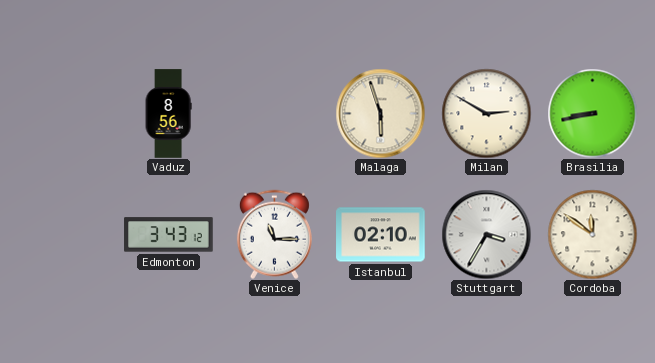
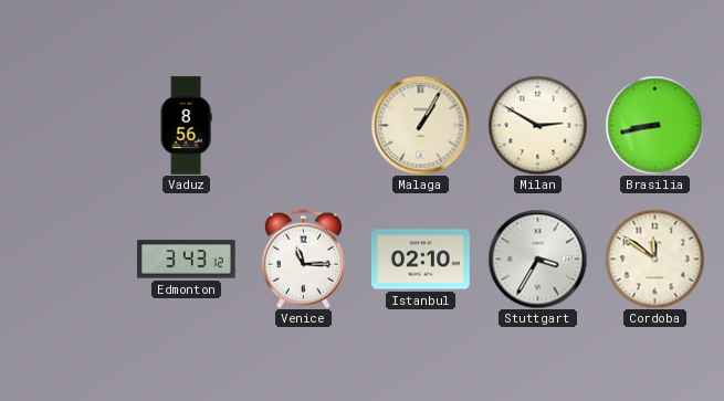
Malaga: 5:57 -> 1:05
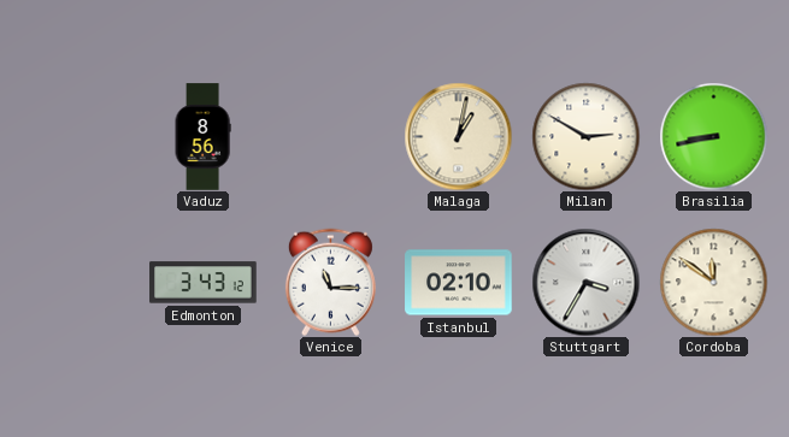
Malaga: 1:05 -> 1:02
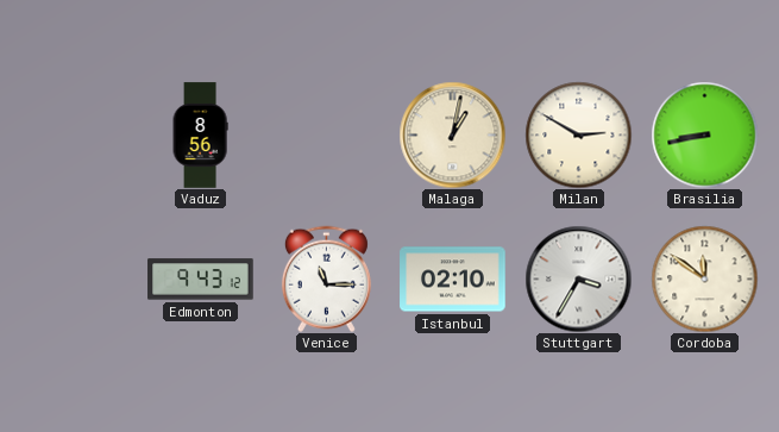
Edmonton: 3:43 -> 9:43
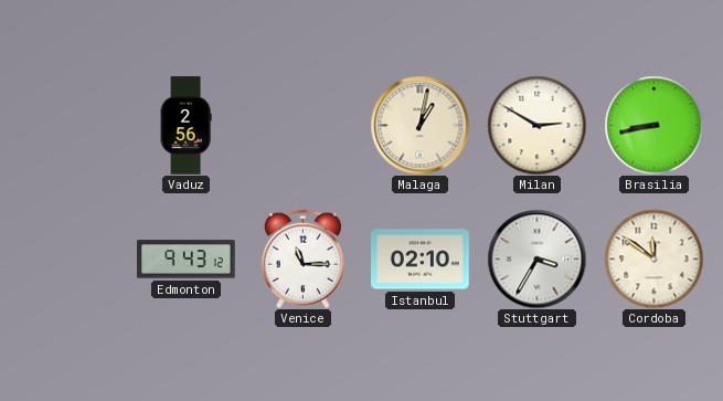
Vaduz: 8:56 -> 2:56
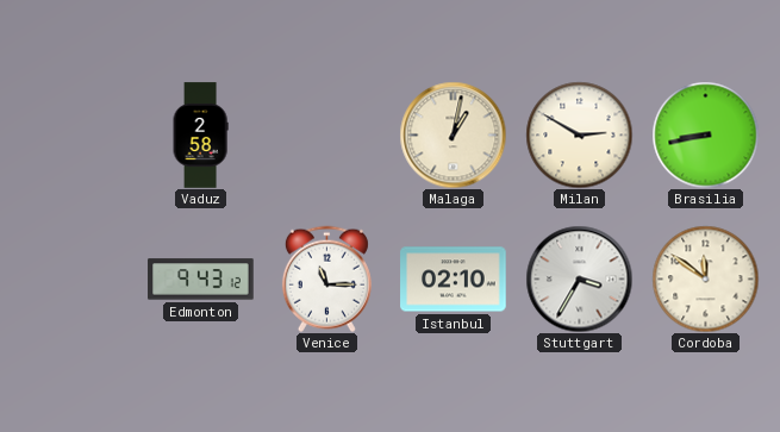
Vaduz: 2:56 -> 2:58
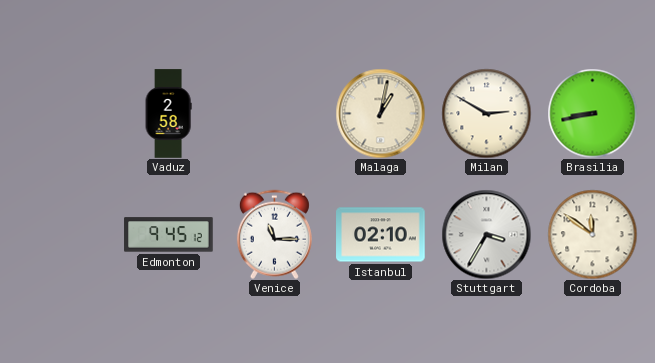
Edmonton: 9:43 -> 9:45
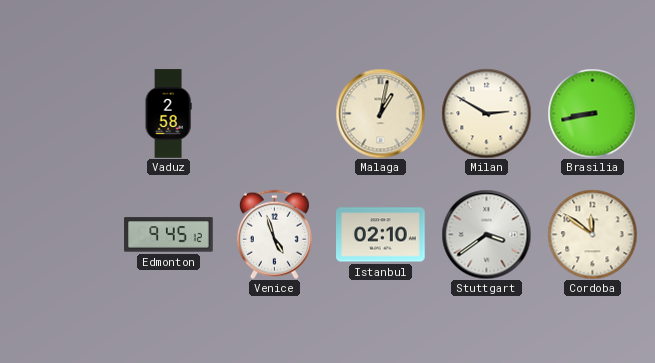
Venice: 11:15 -> 4:57
Stuttgart: 3:35 -> 3:39
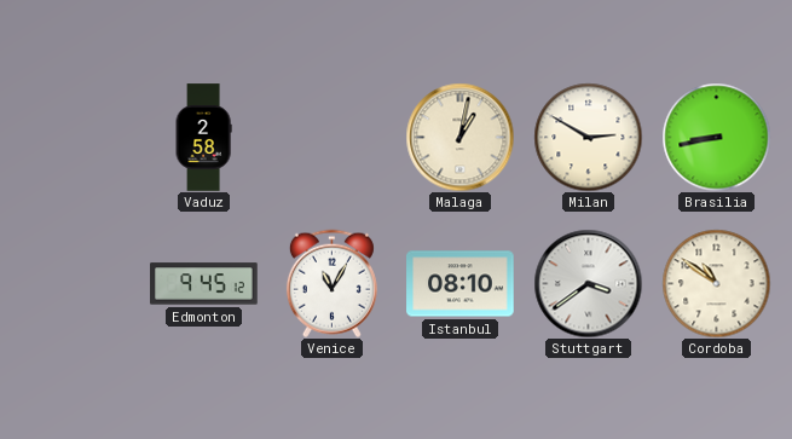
Venice: 4:57 -> 11:05
Istanbul: 02:10 -> 08:10
Cordoba: 11:51 -> 10:51
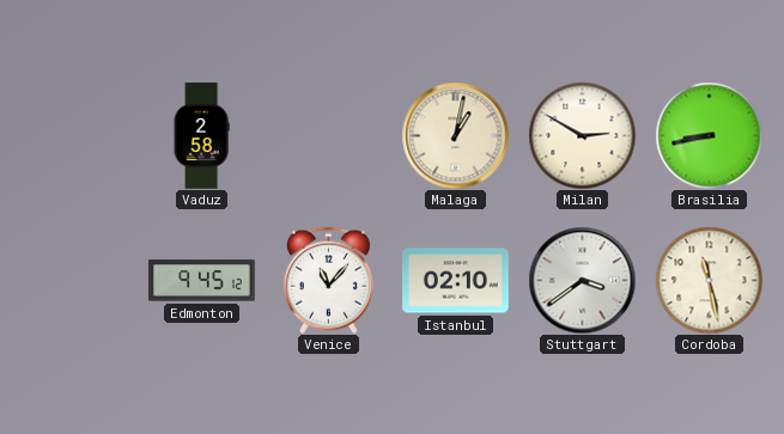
Venice: 11:05 -> 11:07
Istanbul: 08:10 -> 02:10
Cordoba: 10:51 -> 11:28
